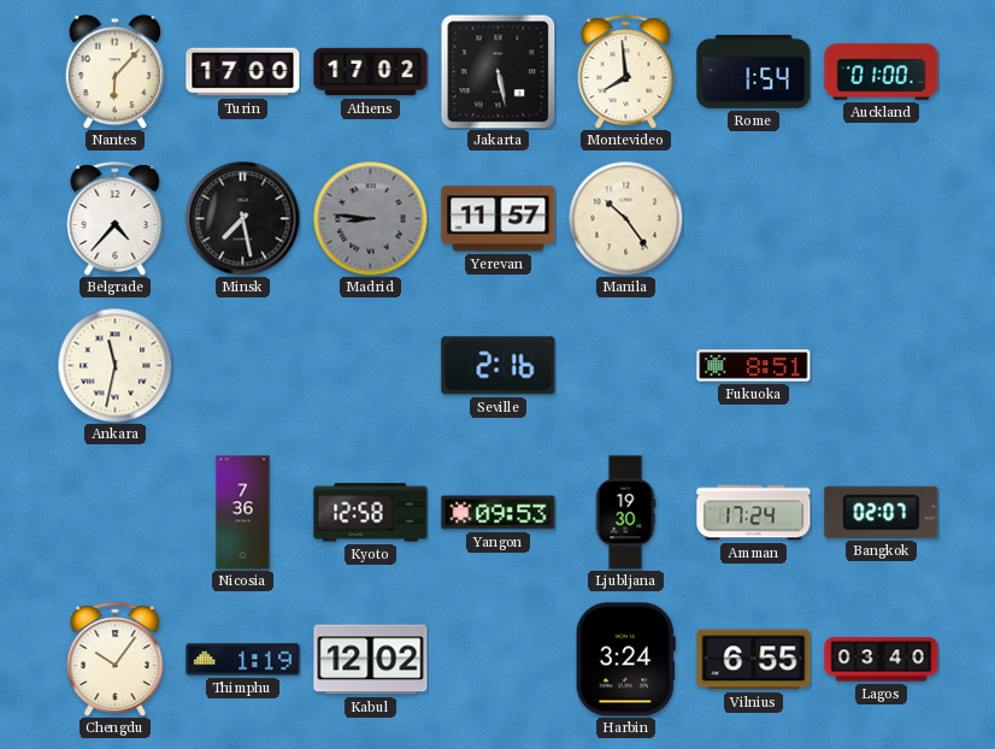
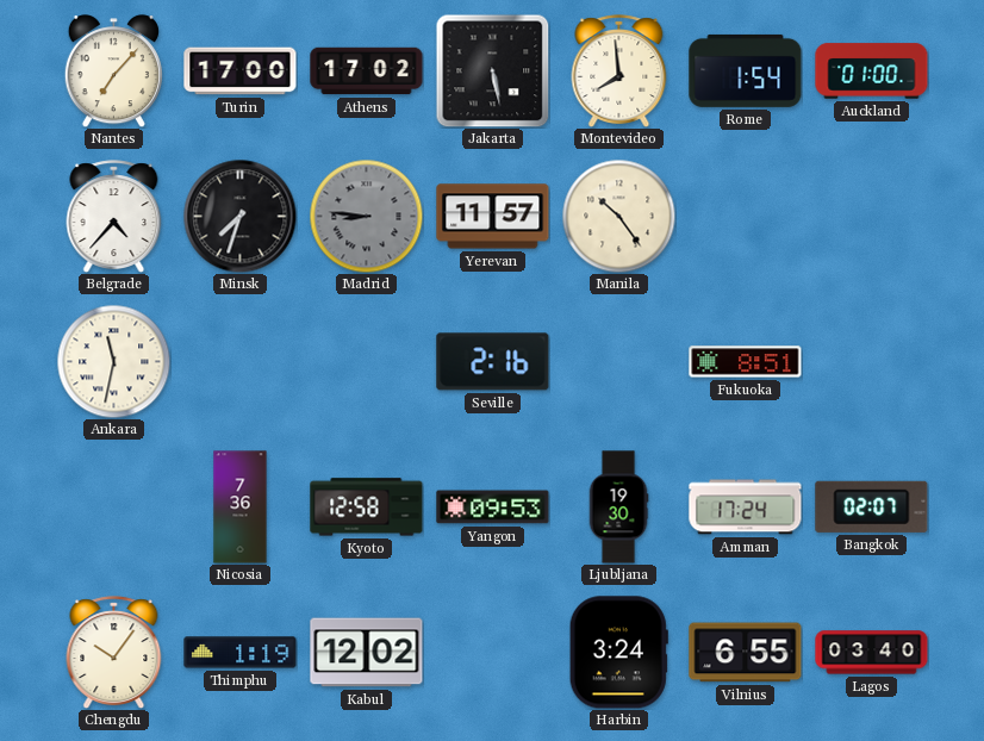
Nantes: 6:07 -> 7:07
Minsk: 7:28 -> 7:33
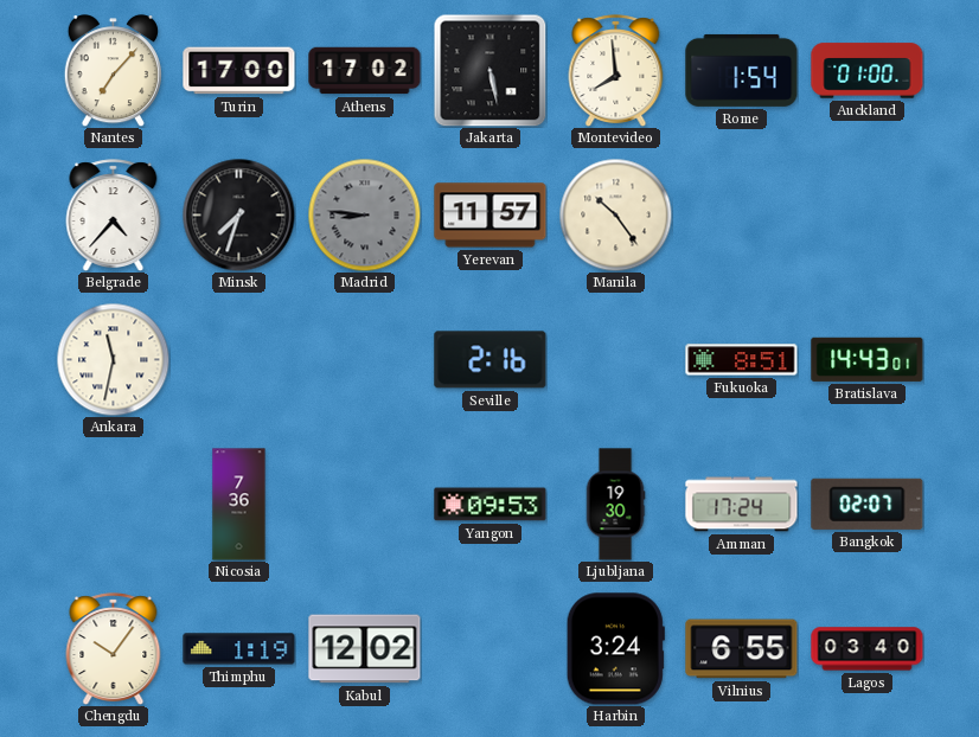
Bratislava: none -> 14:43
Kyoto: 12:58 -> none
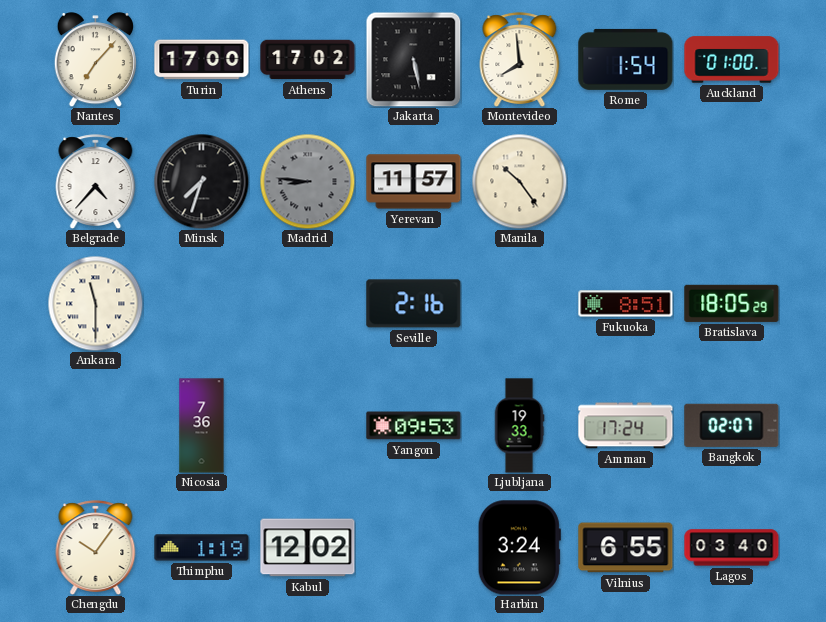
Ankara: 11:32 -> 11:30
Bratislava: 14:43 -> 18:05
Ljubljana: 19:30 -> 19:33
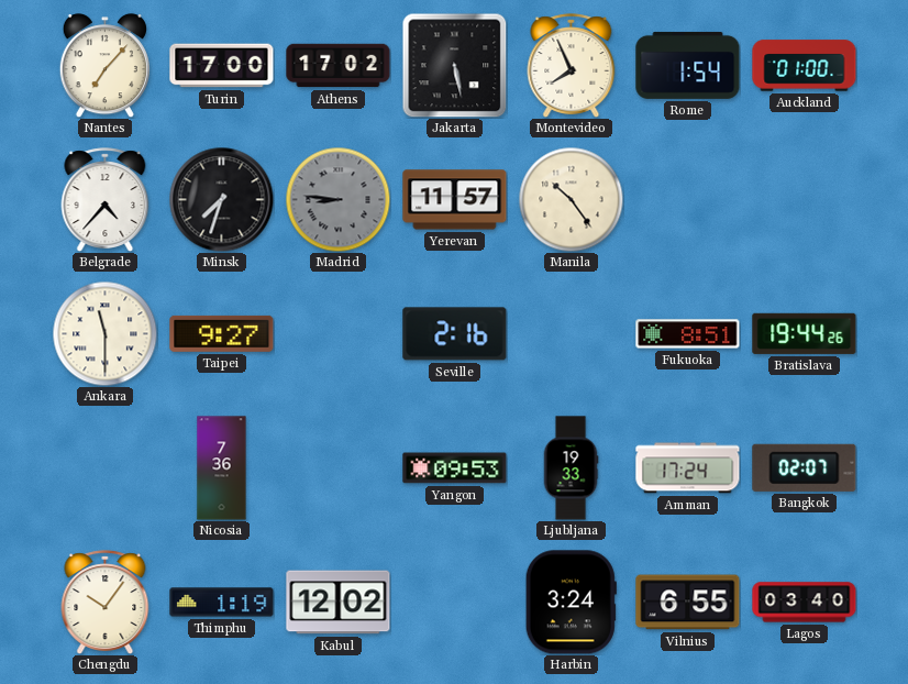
Montevideo: 7:59 -> 7:56
Taipei: none -> 9:27
Bratislava: 18:05 -> 19:44
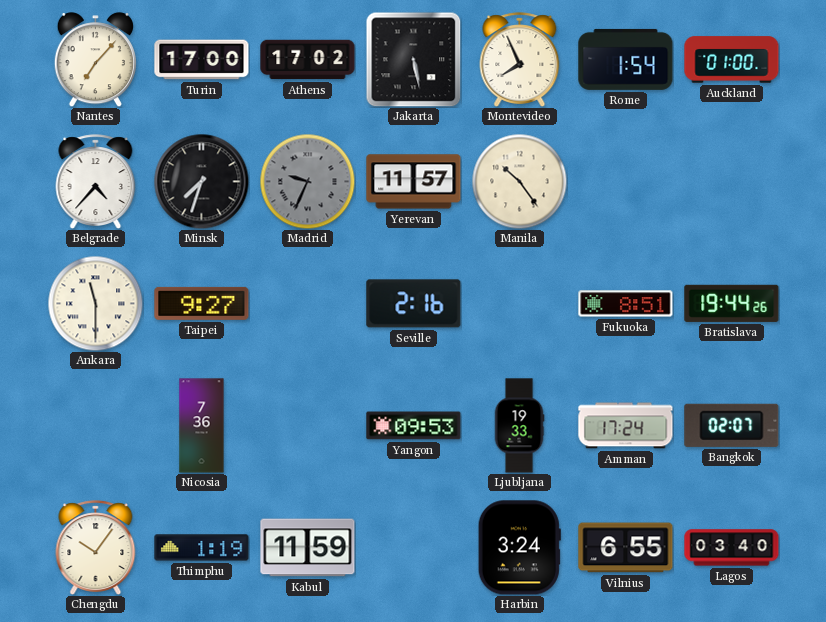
Madrid: 8:46 -> 9:34
Kabul: 12:02 -> 11:59
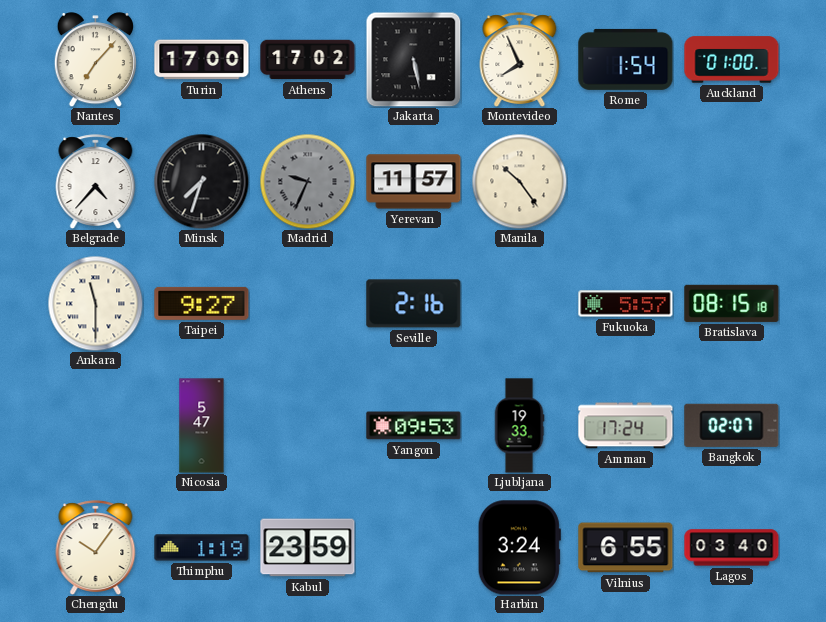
Fukuoka: 8:51 -> 5:57
Bratislava: 19:44 -> 08:15
Nicosia: 7:36 -> 5:47
Kabul: 11:59 -> 23:59
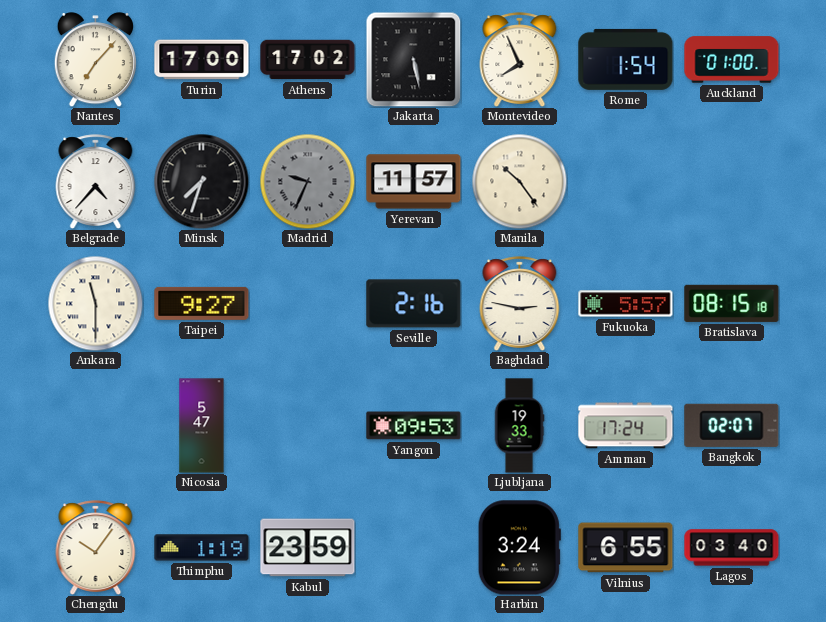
Baghdad: none -> 2:47
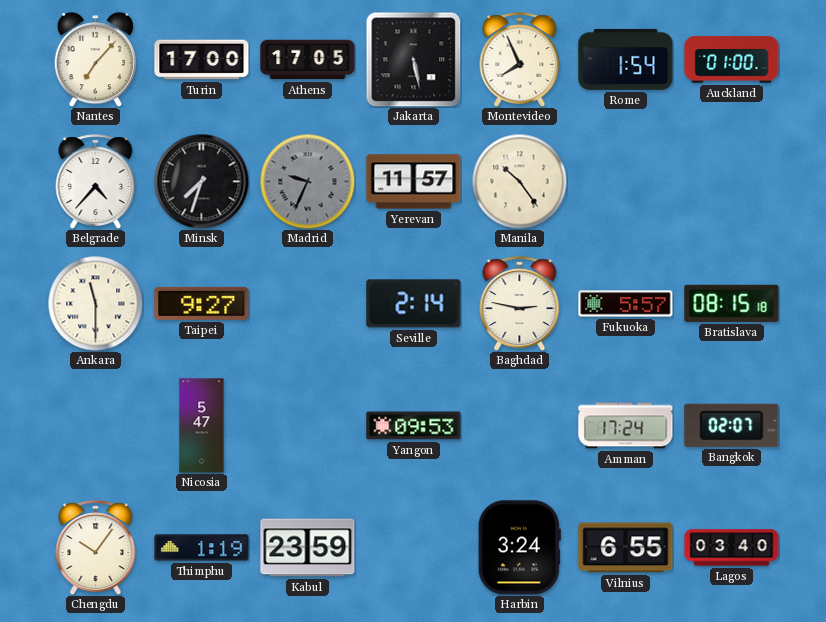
Athens: 17:02 -> 17:05
Seville: 2:16 -> 2:14
Ljubljana: 19:33 -> none
